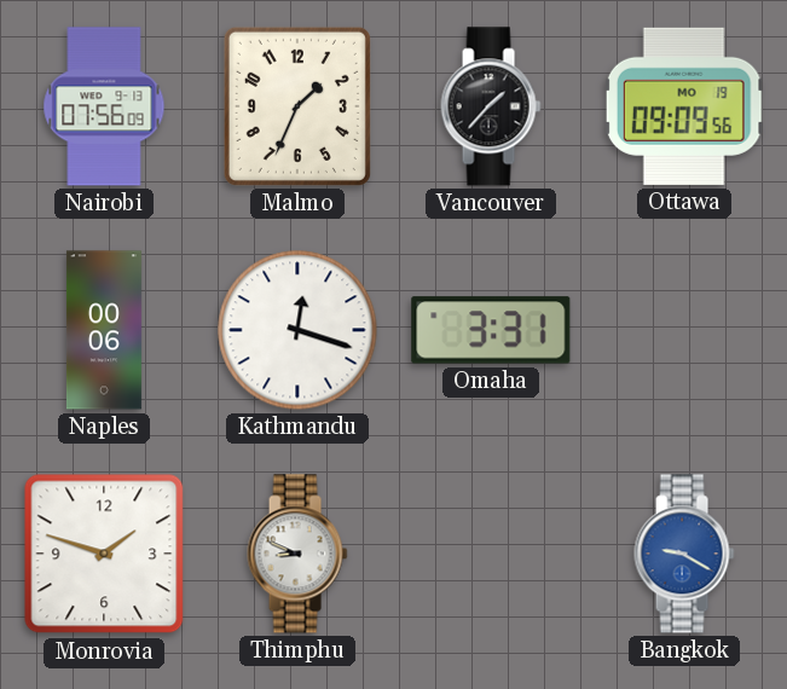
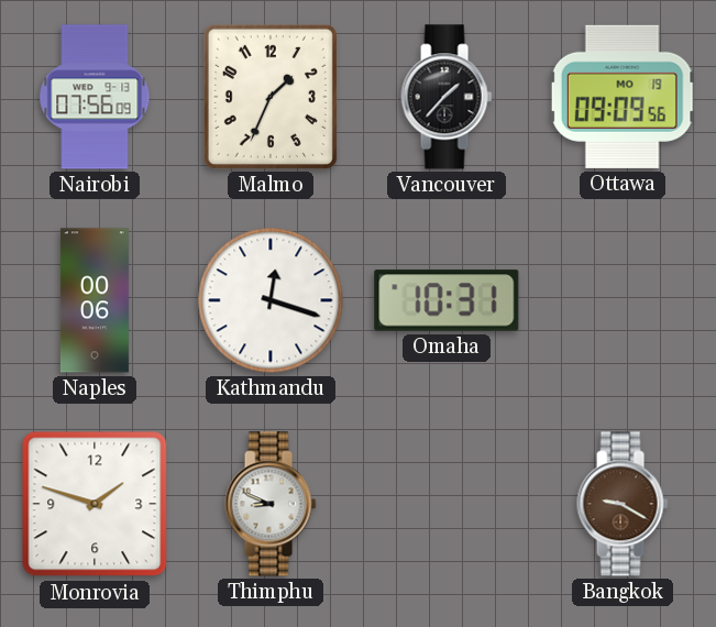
Omaha: 3:31 -> 10:31
Bangkok dial: blue -> brown
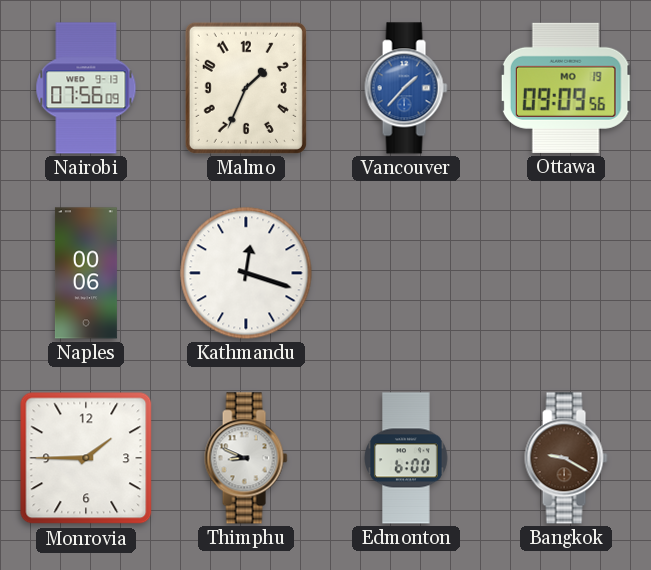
Vancouver dial: black -> blue
Omaha: 10:31 -> none
Monrovia: 1:48 -> 1:45
Edmonton: none -> 6:00
